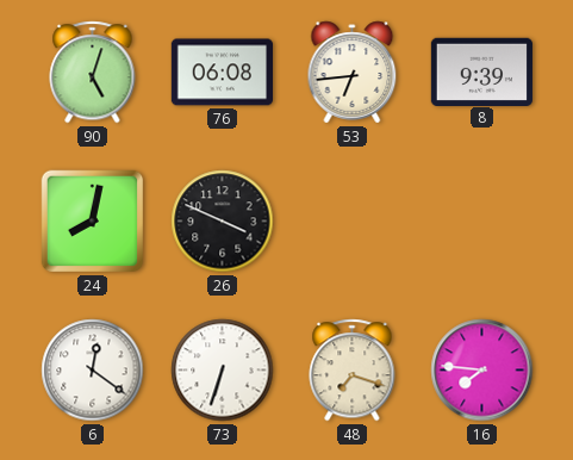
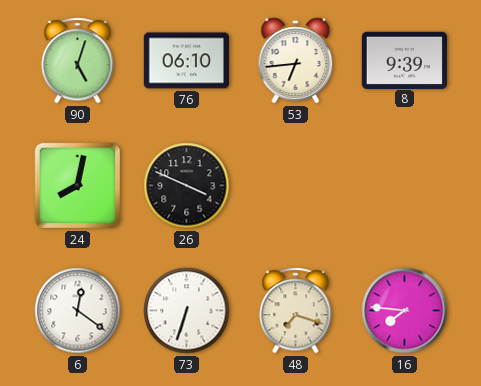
76: 06:08 -> 06:10
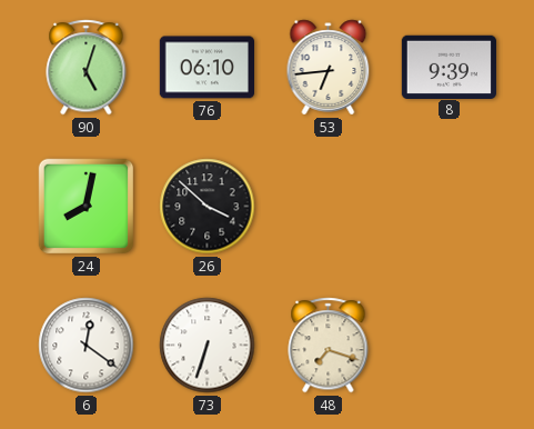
26: 3:49 -> 3:52
16: 7:46 -> none
